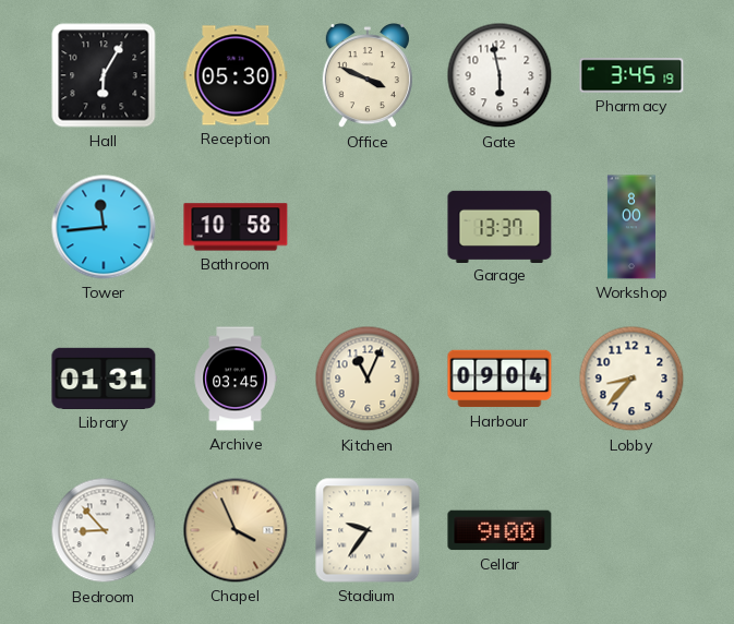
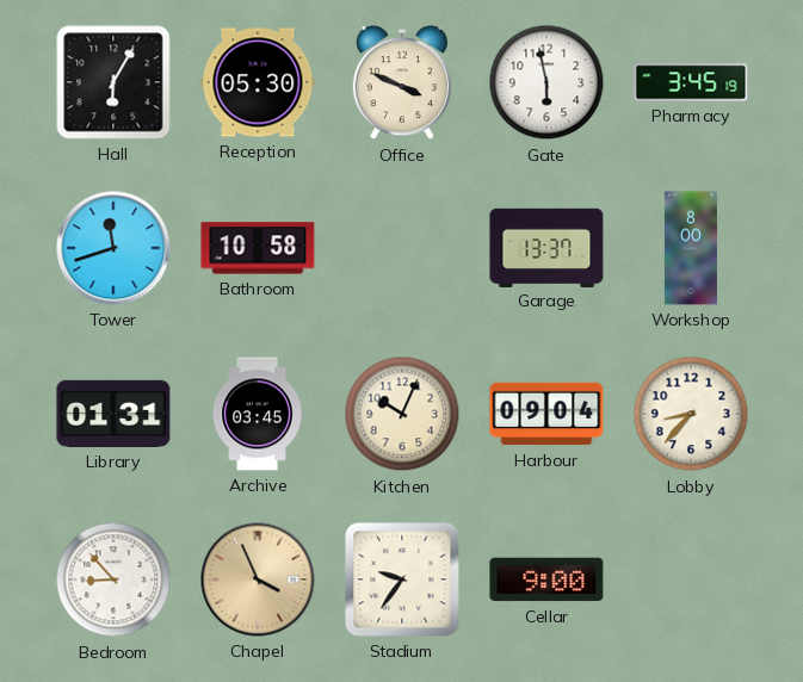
Tower: 11:44 -> 11:42
Kitchen: 11:04 -> 10:04
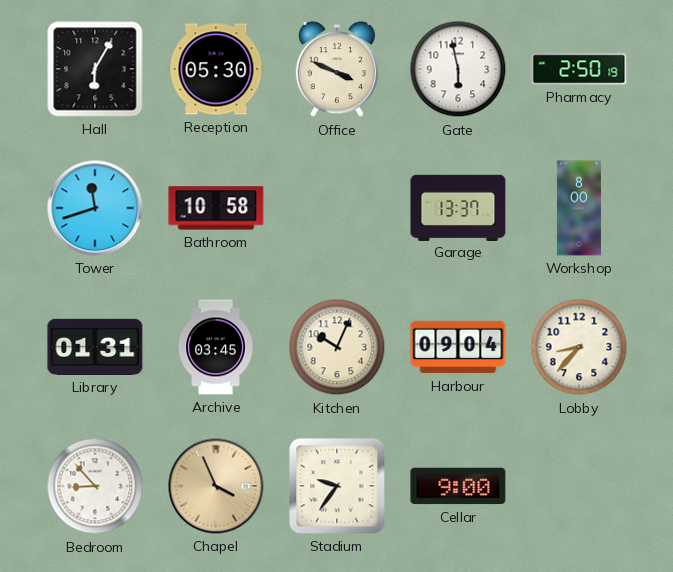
Pharmacy: 3:45 -> 2:50
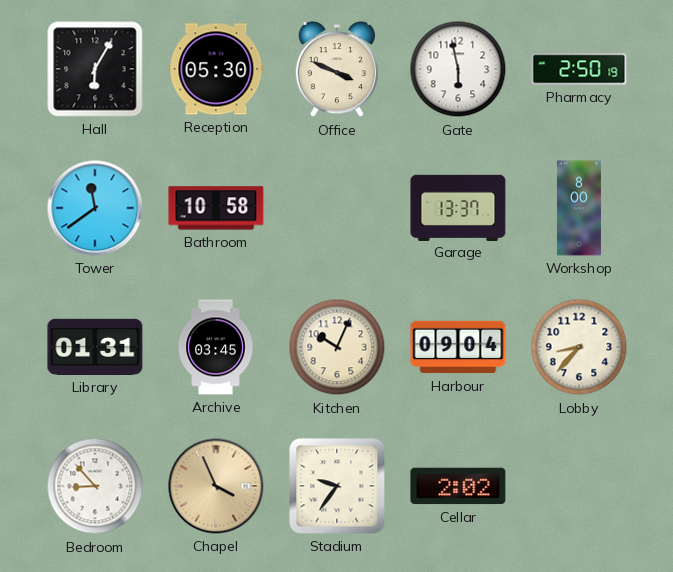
Tower: 11:42 -> 11:39
Cellar: 9:00 -> 2:02
